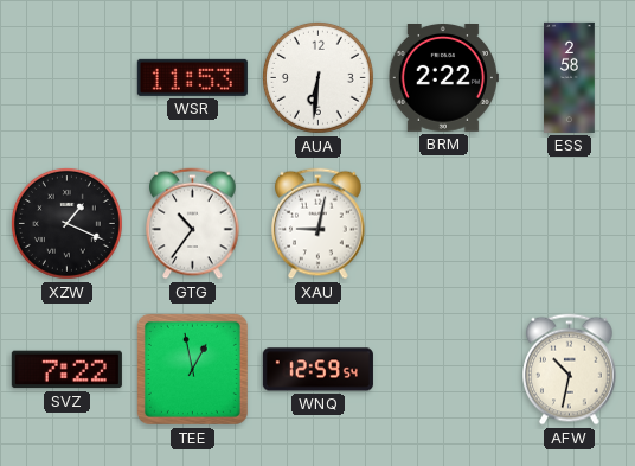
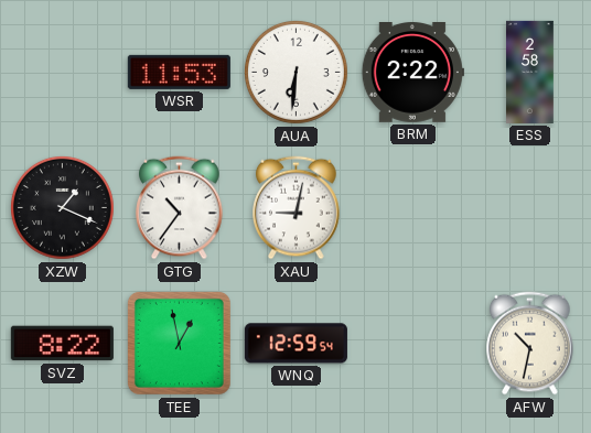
SVZ: 7:22 -> 8:22
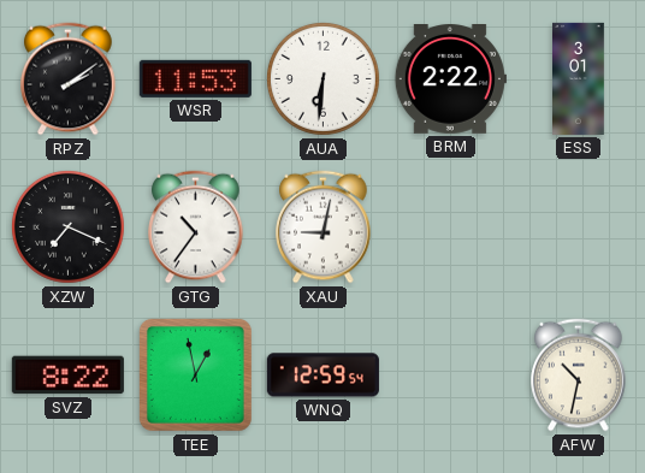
RPZ: none -> 2:09
ESS: 2:58 -> 3:01
XZW: 1:19 -> 7:19
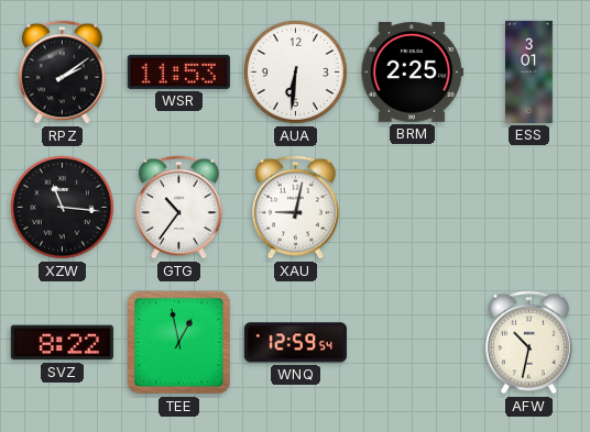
BRM: 2:22 -> 2:25
XZW: 7:19 -> 11:16
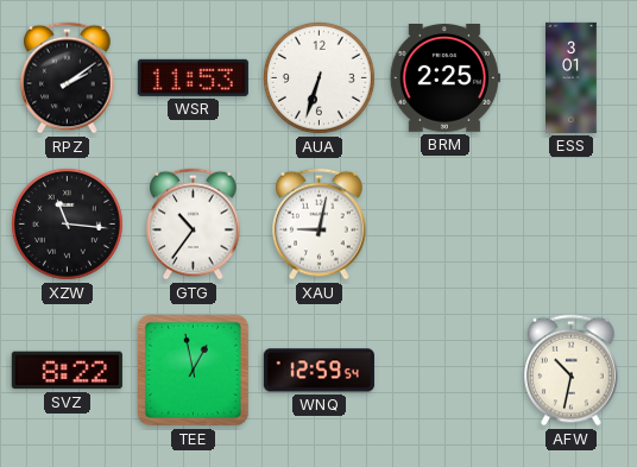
AUA: 6:31 -> 6:33
